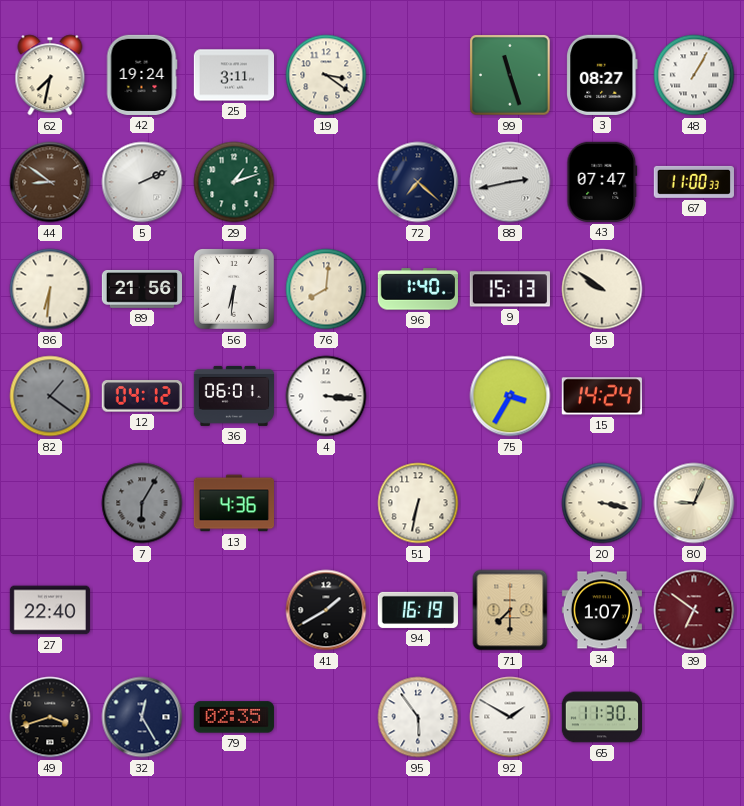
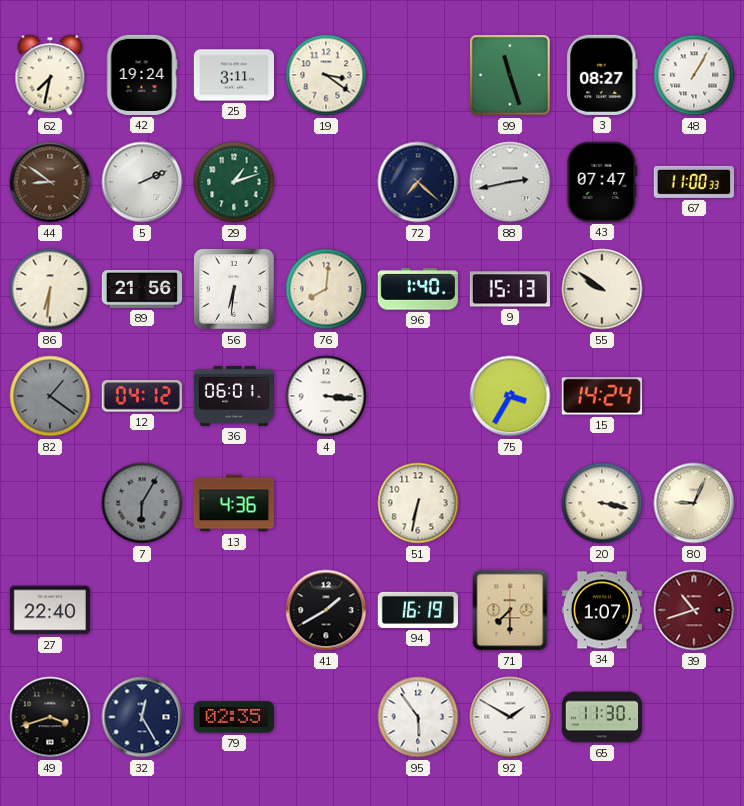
39: 6:51 -> 10:42
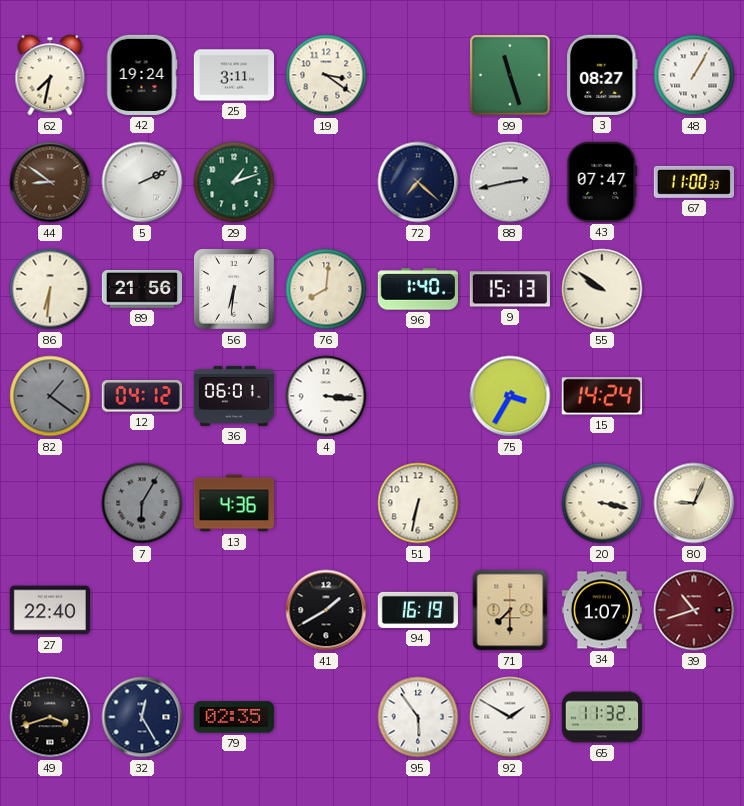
65: 11:30 -> 11:32
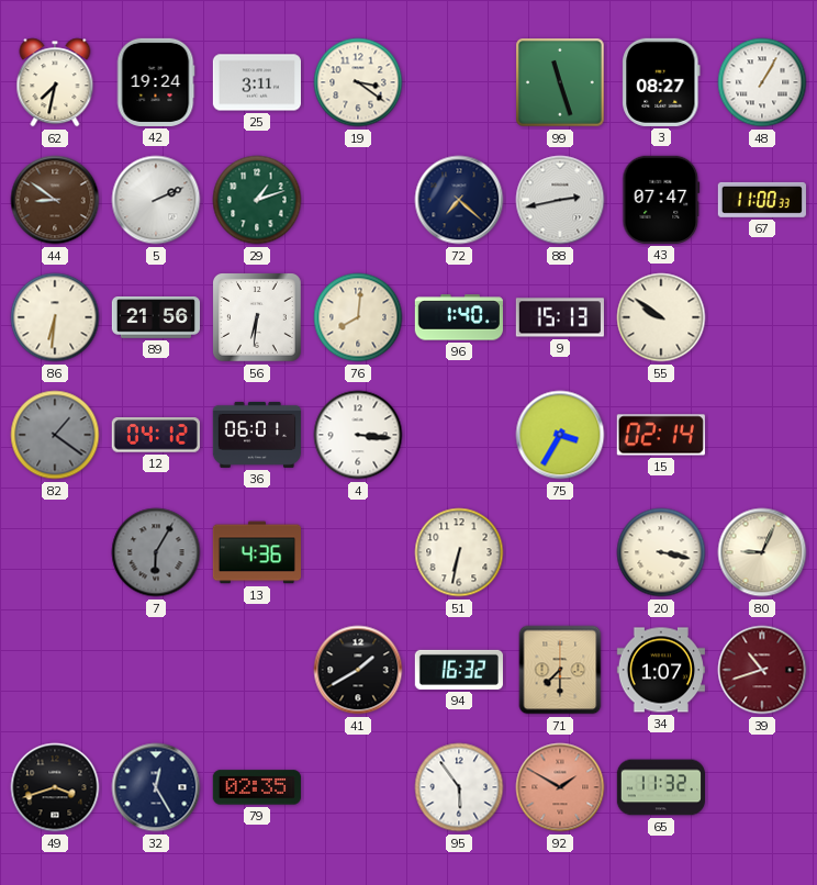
15: 14:24 -> 02:14
27: 22:40 -> none
94: 16:19 -> 16:32
92 dial: white -> salmon
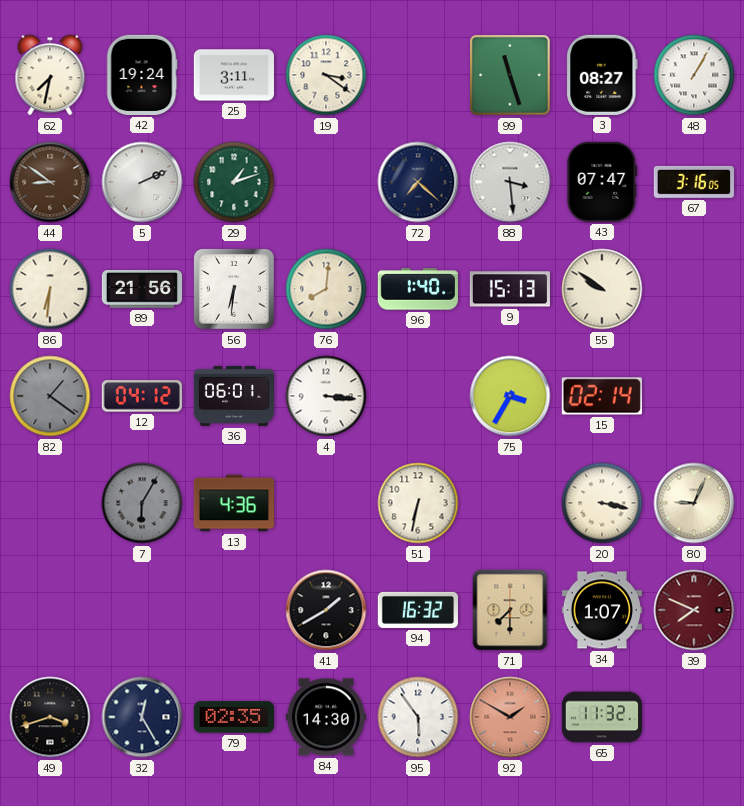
88: 2:43 -> 3:29
67: 11:00 -> 3:16
39: 10:42 -> 7:49
84: none -> 14:30
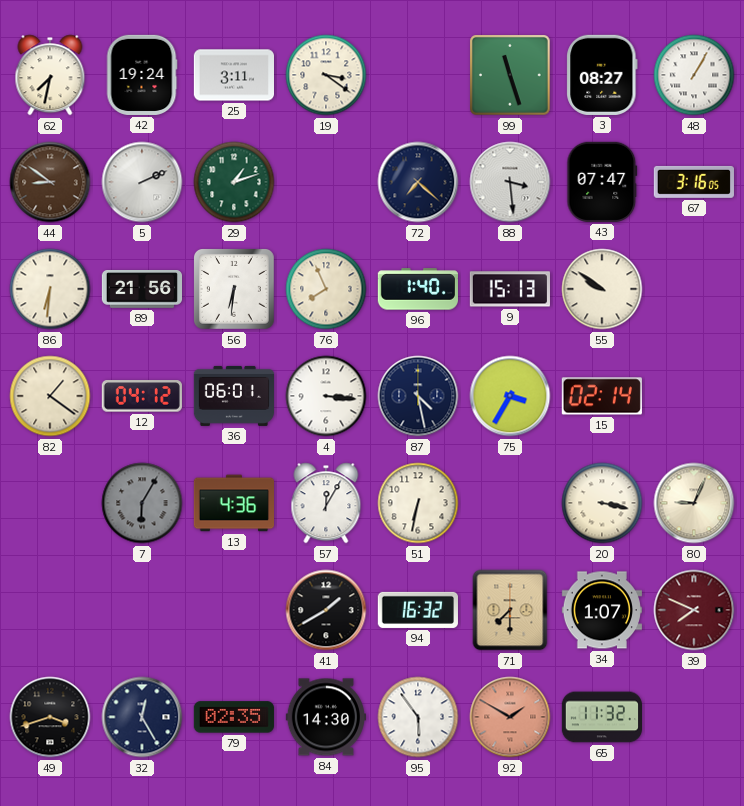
76: 8:01 -> 7:56
82 dial: grey -> cream
87: none -> 4:28
57: none -> 12:05
